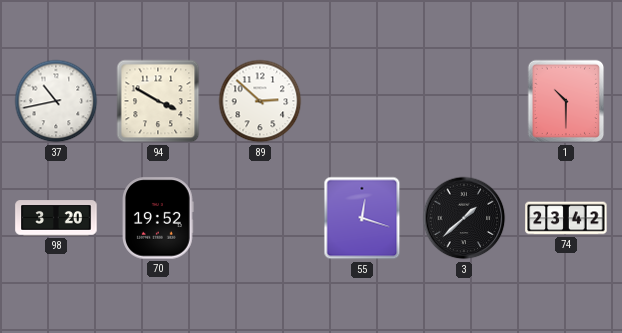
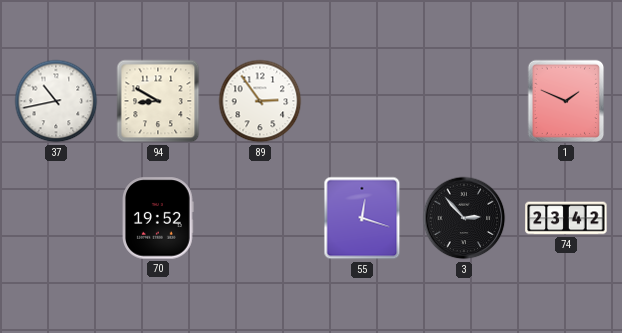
94: 3:50 -> 8:50
89: 2:52 -> 2:54
1: 10:30 -> 1:49
98: 3:20 -> none
3: 1:38 -> 2:53
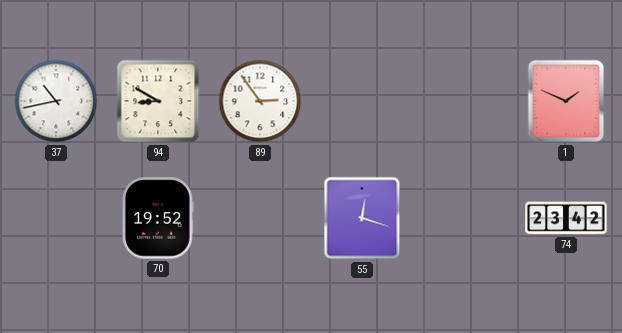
3: 2:53 -> none
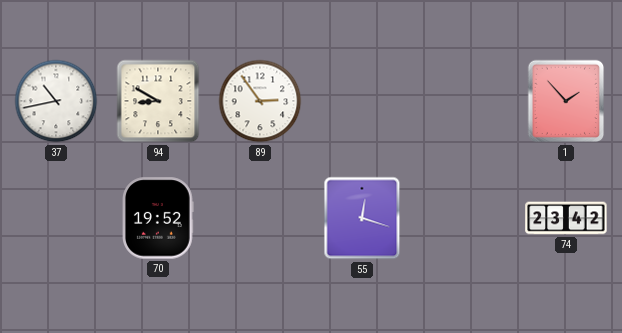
1: 1:49 -> 1:53
